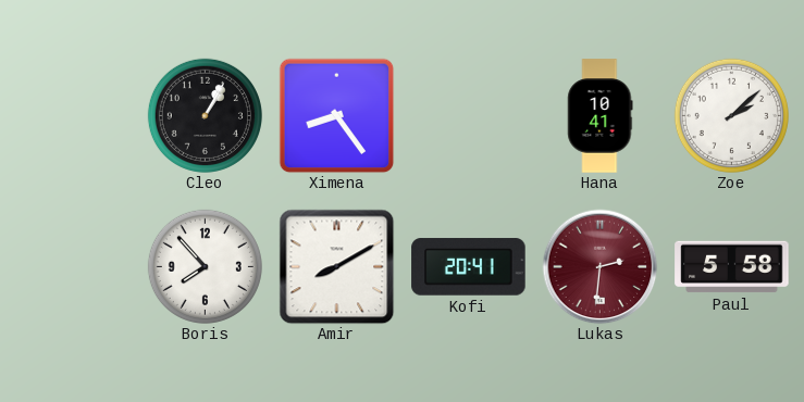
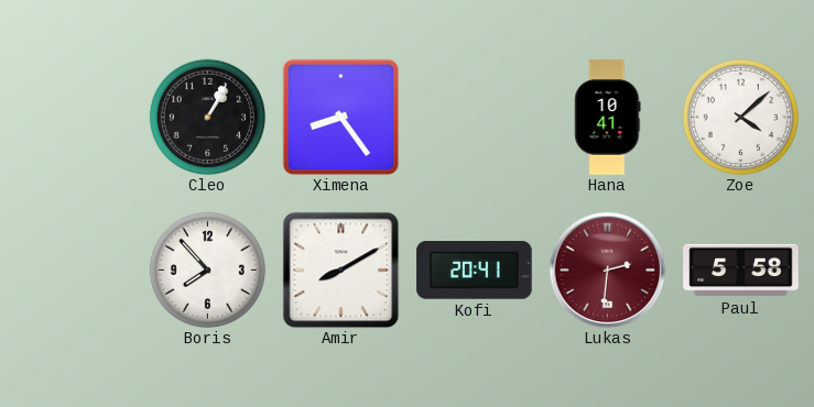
Zoe: 2:08 -> 4:08
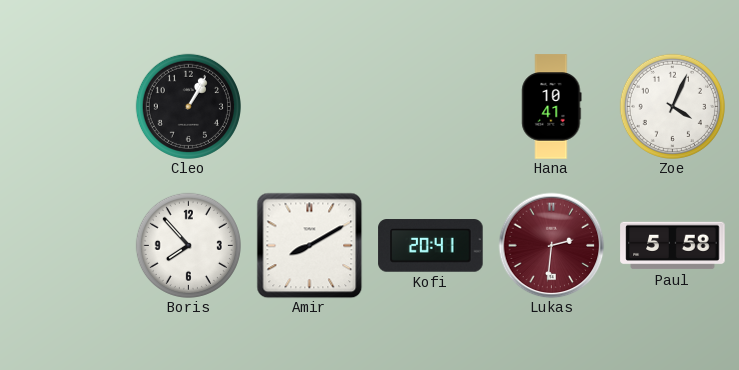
Ximena: 8:24 -> none
Zoe: 4:08 -> 4:04
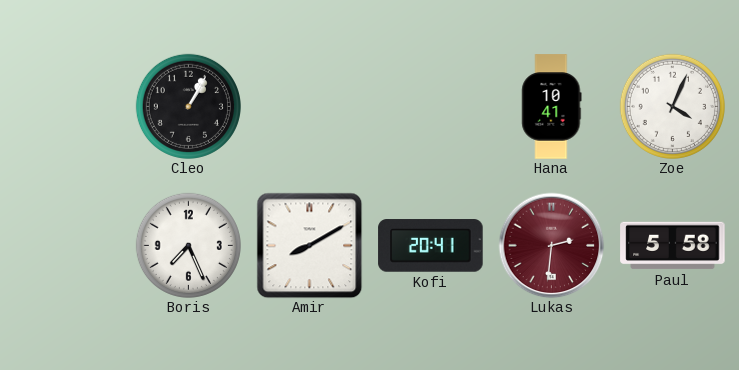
Boris: 7:53 -> 7:26
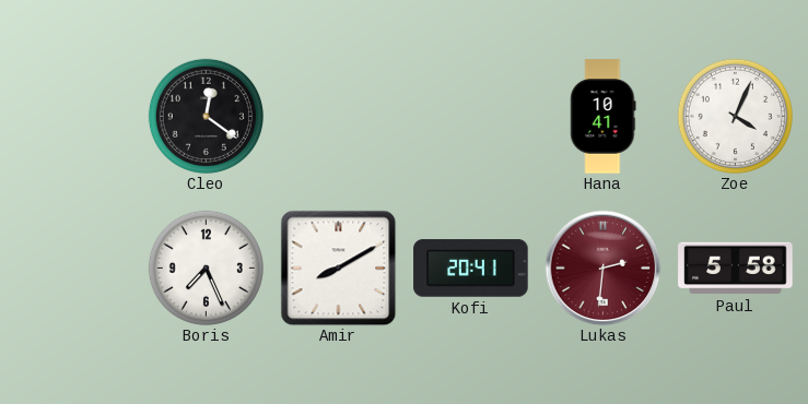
Cleo: 1:05 -> 12:21
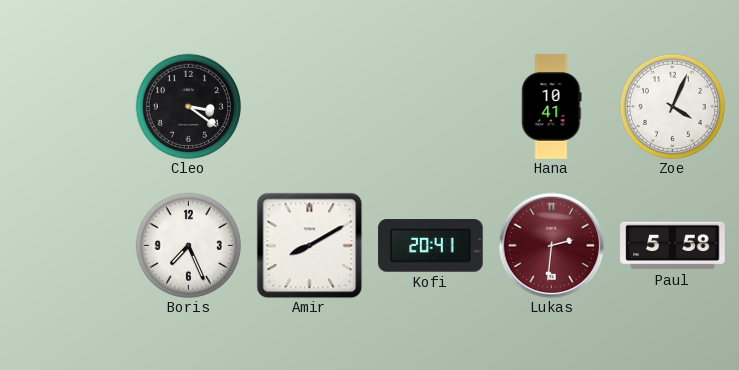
Cleo: 12:21 -> 3:21
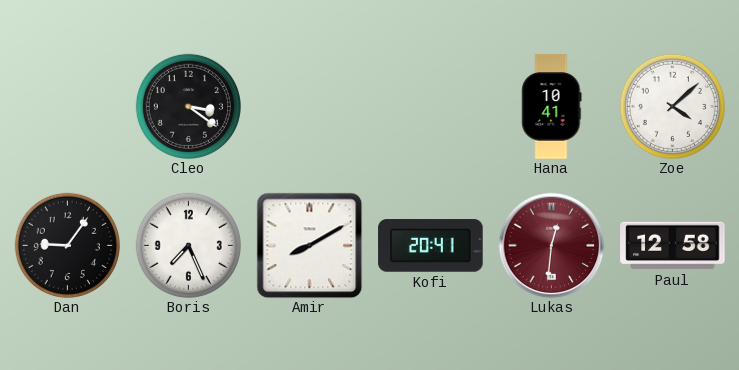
Zoe: 4:04 -> 4:08
Dan: none -> 9:06
Lukas: 2:31 -> 12:31
Paul: 5:58 -> 12:58
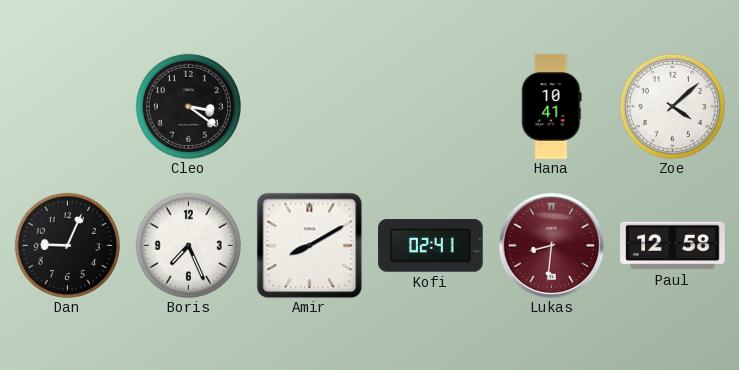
Dan: 9:06 -> 9:04
Kofi: 20:41 -> 02:41
Lukas: 12:31 -> 8:31
